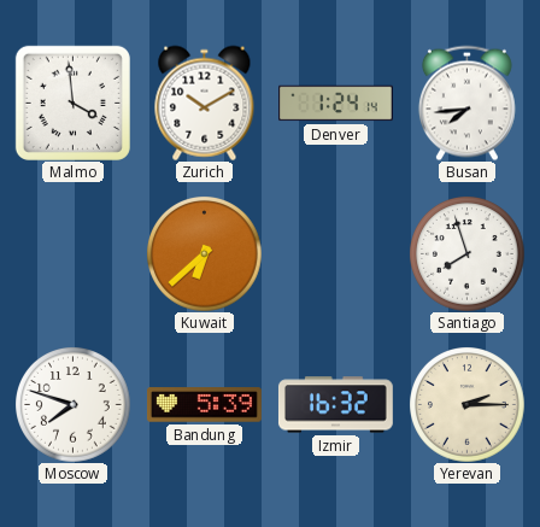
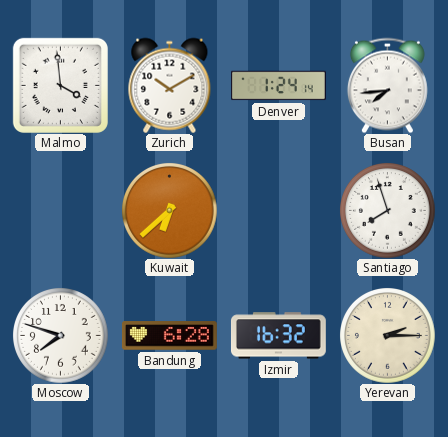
Bandung: 5:39 -> 6:28
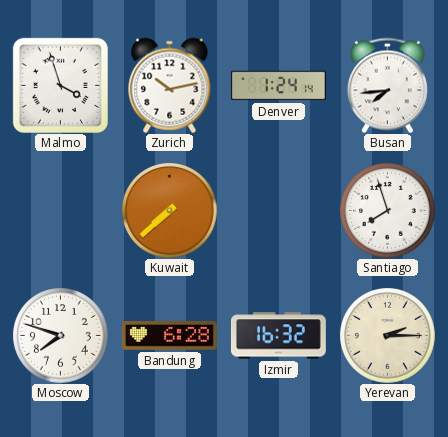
Malmo: 3:59 -> 3:57
Zurich: 10:10 -> 10:13
Kuwait: 6:38 -> 7:38
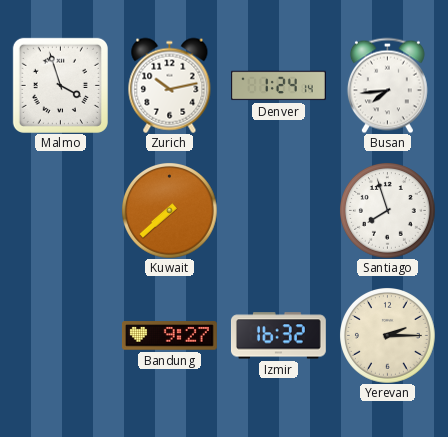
Moscow: 7:48 -> none
Bandung: 6:28 -> 9:27
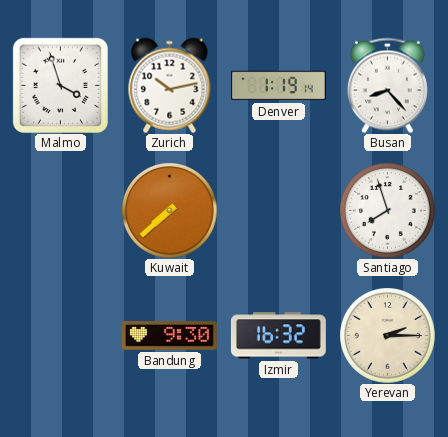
Denver: 1:24 -> 1:19
Busan: 7:44 -> 8:23
Bandung: 9:27 -> 9:30
